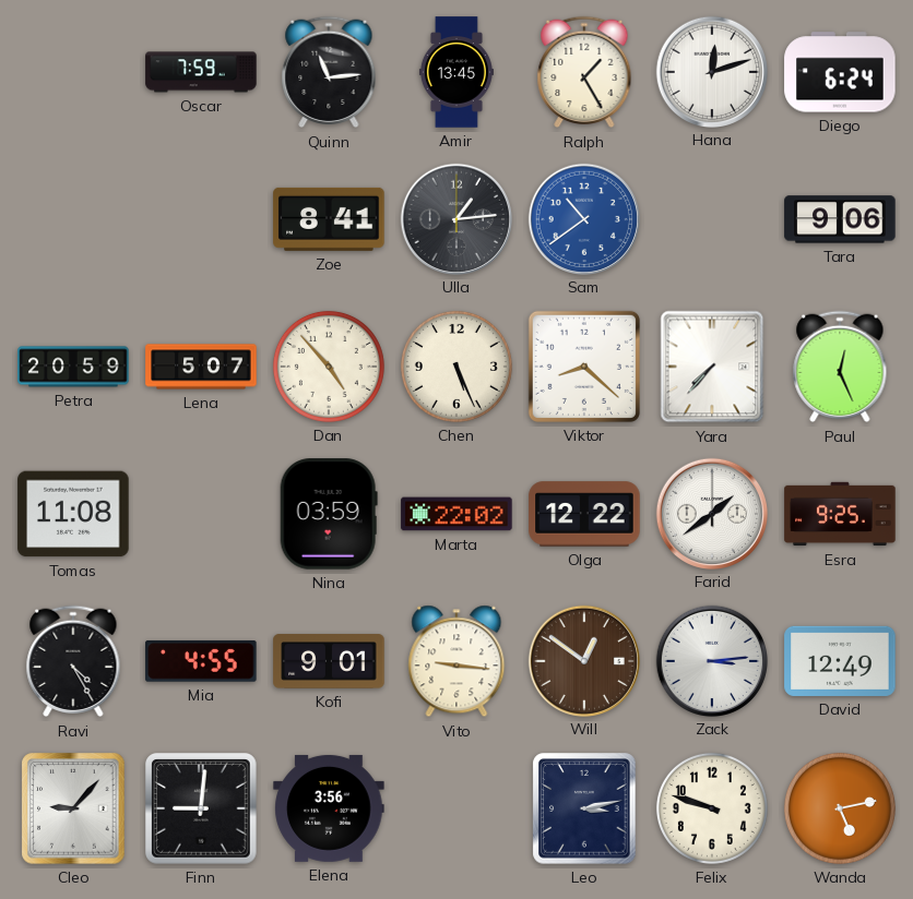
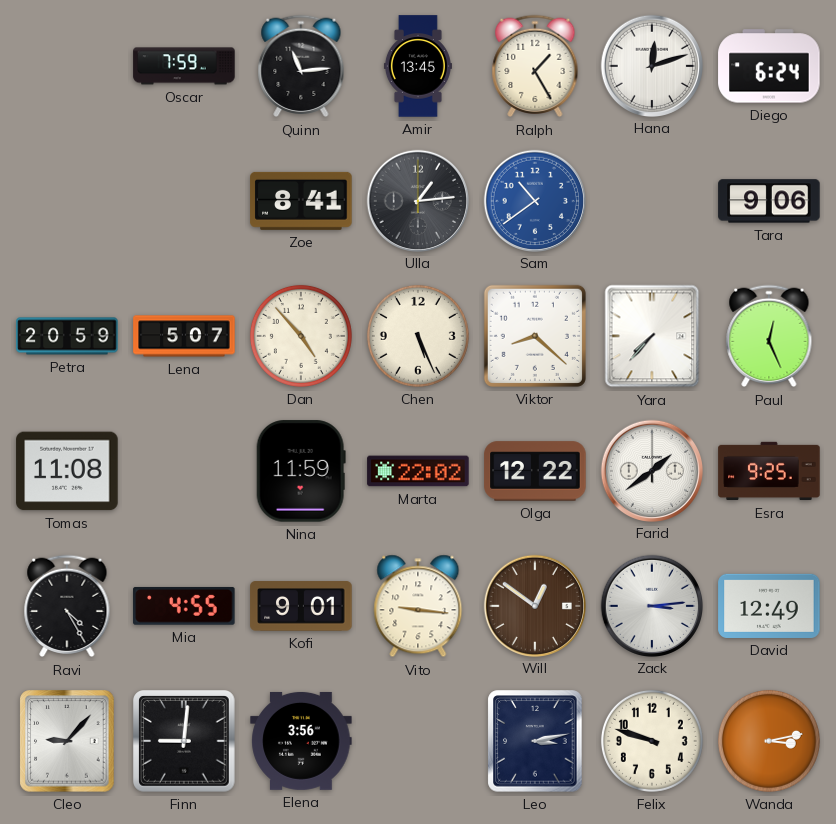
Nina: 03:59 -> 11:59
Wanda: 5:13 -> 3:13
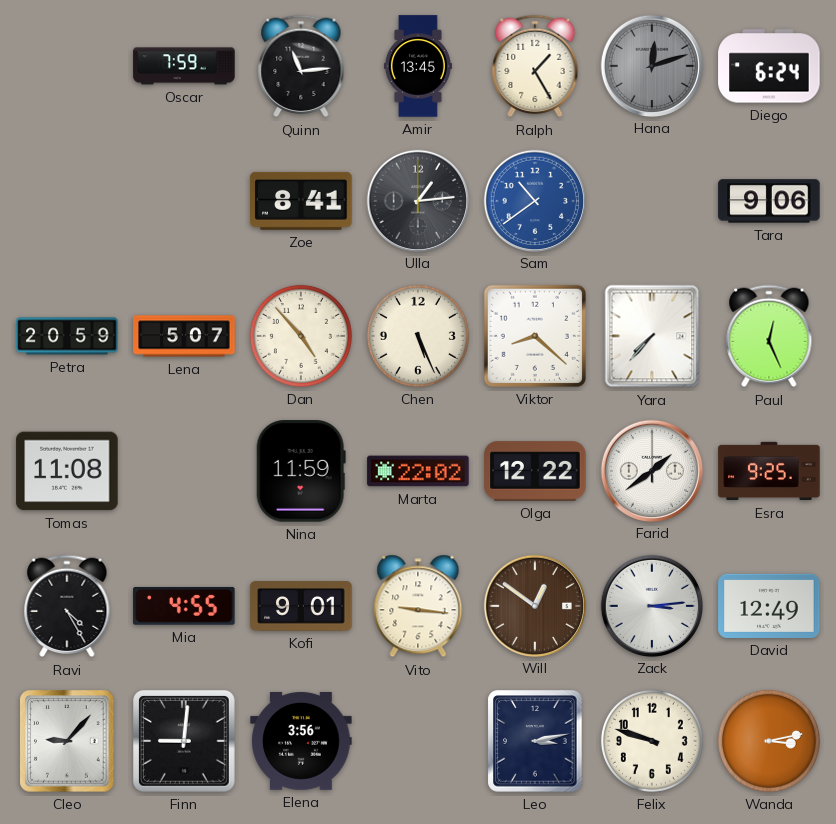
Hana dial: white -> grey
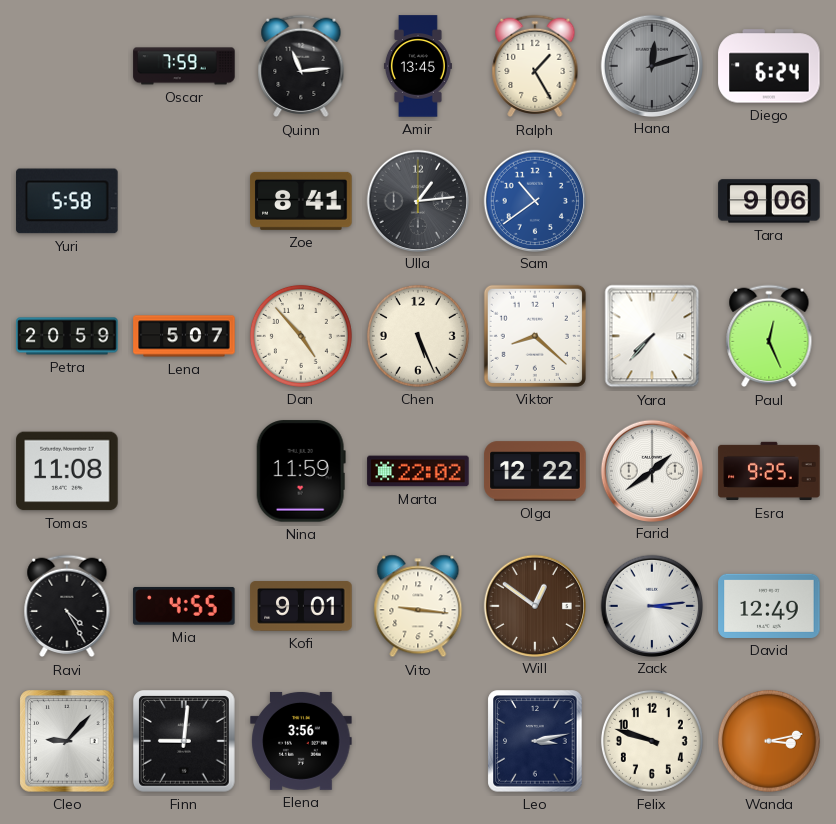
Yuri: none -> 5:58
